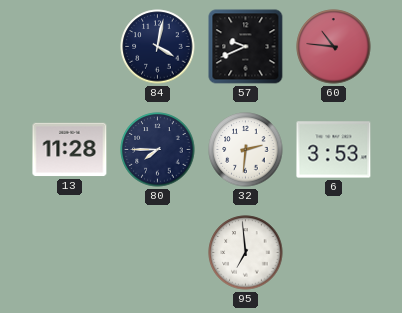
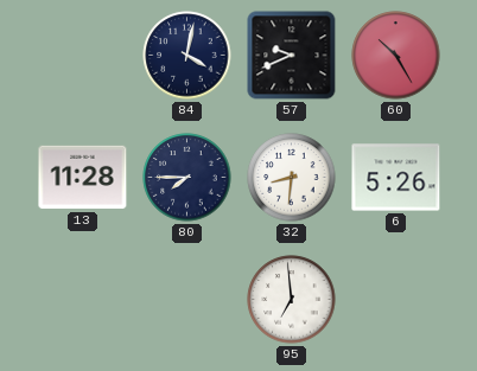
60: 10:46 -> 10:25
32: 2:31 -> 8:31
6: 3:53 -> 5:26
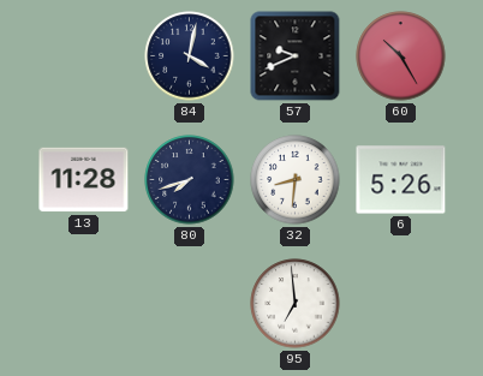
80: 7:45 -> 7:42
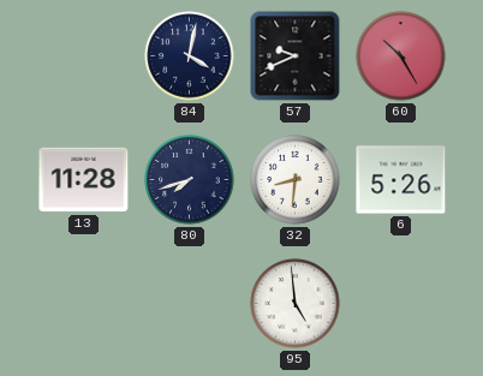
95: 6:59 -> 4:59
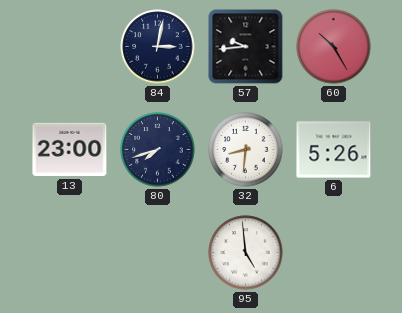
84: 4:02 -> 3:02
57: 9:41 -> 9:44
13: 11:28 -> 23:00
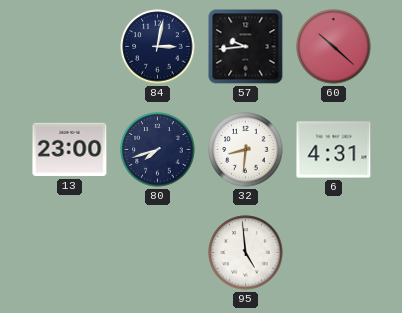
60: 10:25 -> 10:22
6: 5:26 -> 4:31
